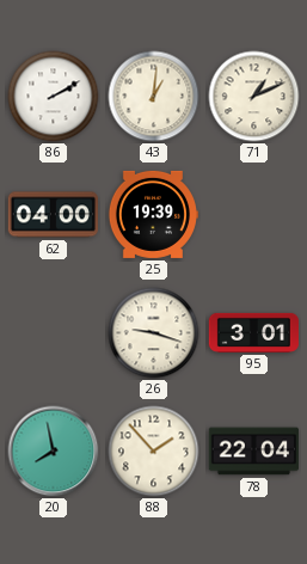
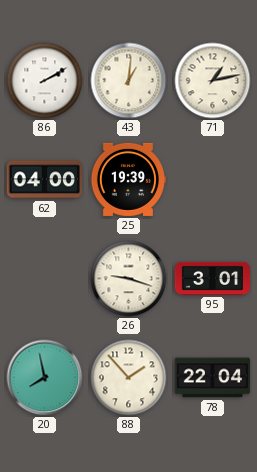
71: 1:11 -> 1:13
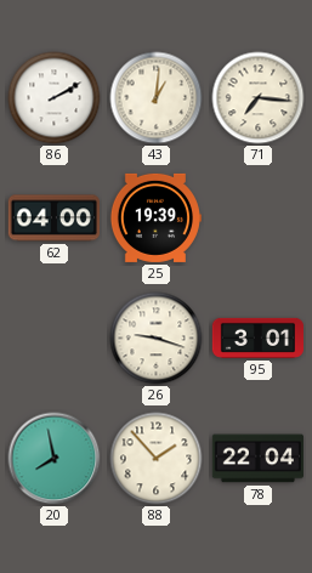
71: 1:13 -> 7:16
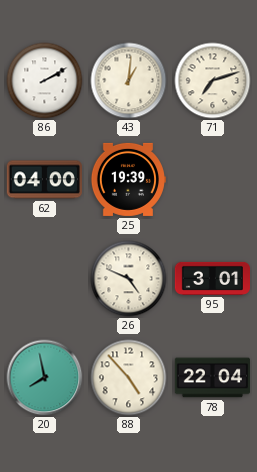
71: 7:16 -> 7:12
26: 9:18 -> 4:49
88: 1:53 -> 4:53
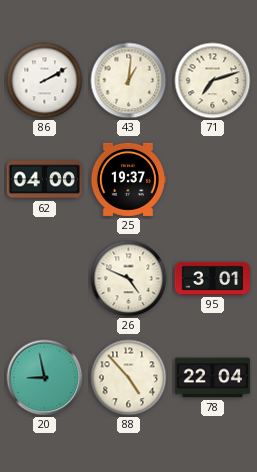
25: 19:39 -> 19:37
20: 7:58 -> 8:58
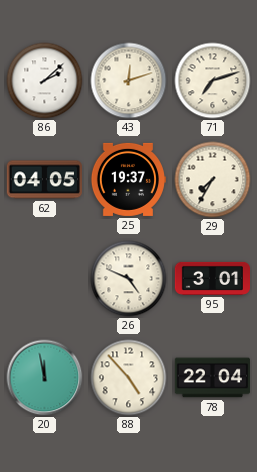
86: 2:10 -> 2:08
43: 1:01 -> 12:12
62: 04:00 -> 04:05
29: none -> 7:35
20: 8:58 -> 11:58
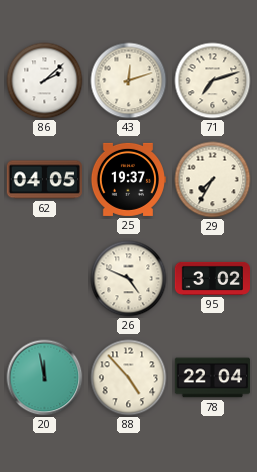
95: 3:01 -> 3:02
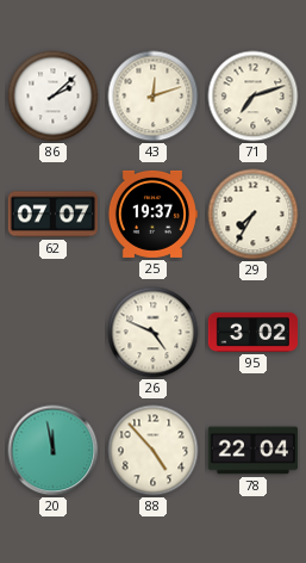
62: 04:05 -> 07:07
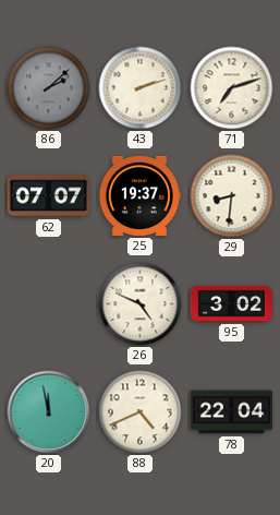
86 dial: white -> grey
43: 12:12 -> 2:12
29: 7:35 -> 8:31
88: 4:53 -> 4:41
